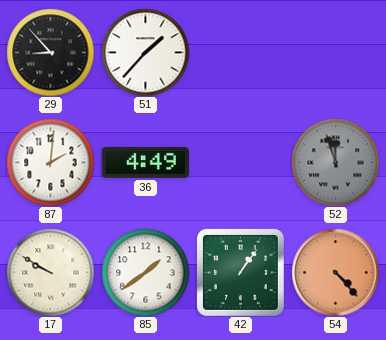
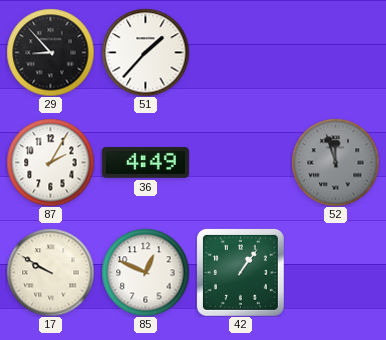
87: 2:01 -> 2:05
85: 1:39 -> 12:49
54: 4:23 -> none
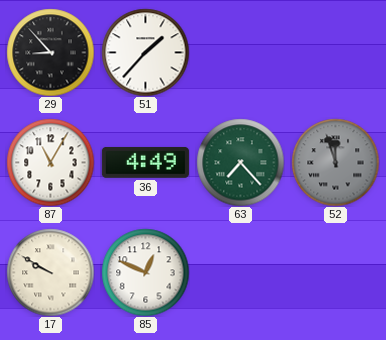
87: 2:05 -> 11:05
63: none -> 7:23
42: 1:06 -> none
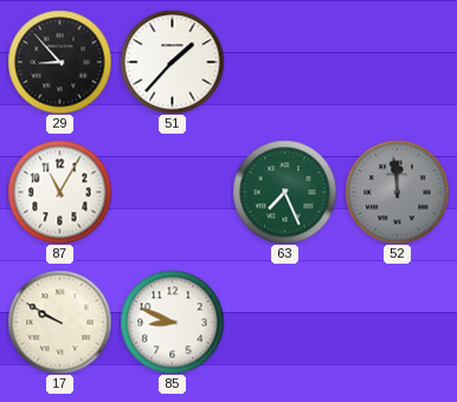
36: 4:49 -> none
63: 7:23 -> 7:26
52: 11:57 -> 11:59
85: 12:49 -> 8:49
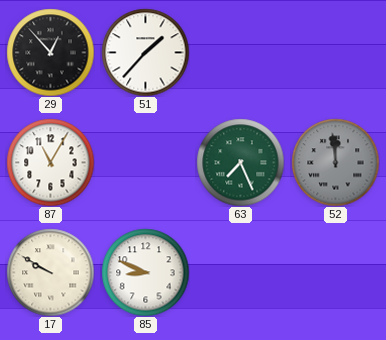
29: 8:53 -> 12:53
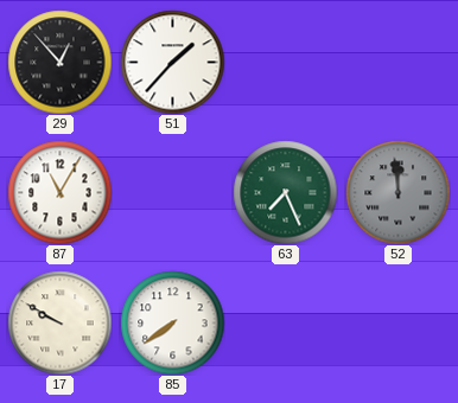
85: 8:49 -> 7:39
